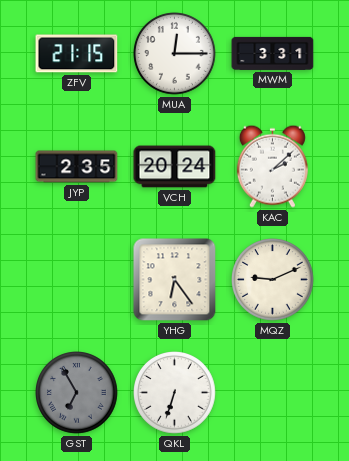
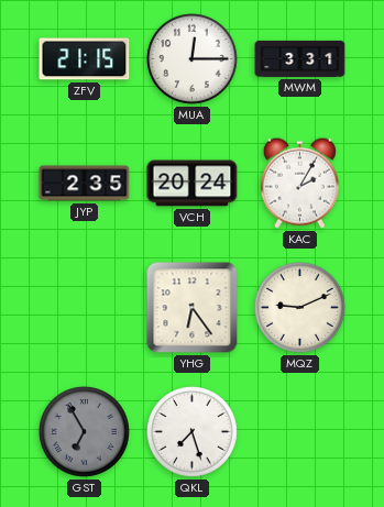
KAC: 2:08 -> 2:05
QKL: 6:33 -> 7:27
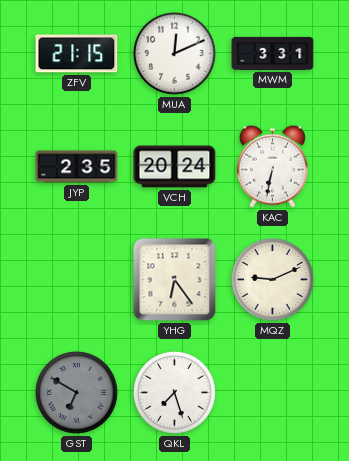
MUA: 12:15 -> 12:11
KAC: 2:05 -> 6:32
GST: 6:55 -> 6:50
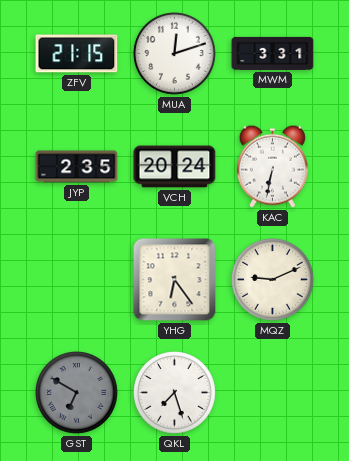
MUA: 12:11 -> 12:12
